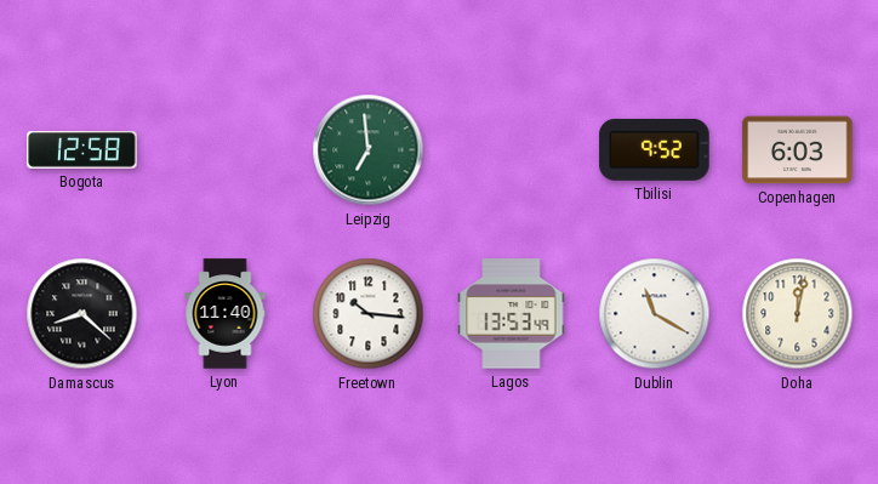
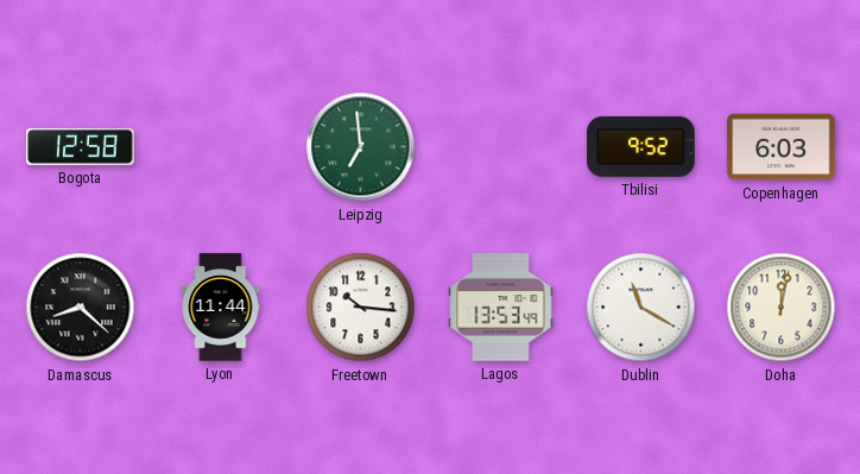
Lyon: 11:40 -> 11:44
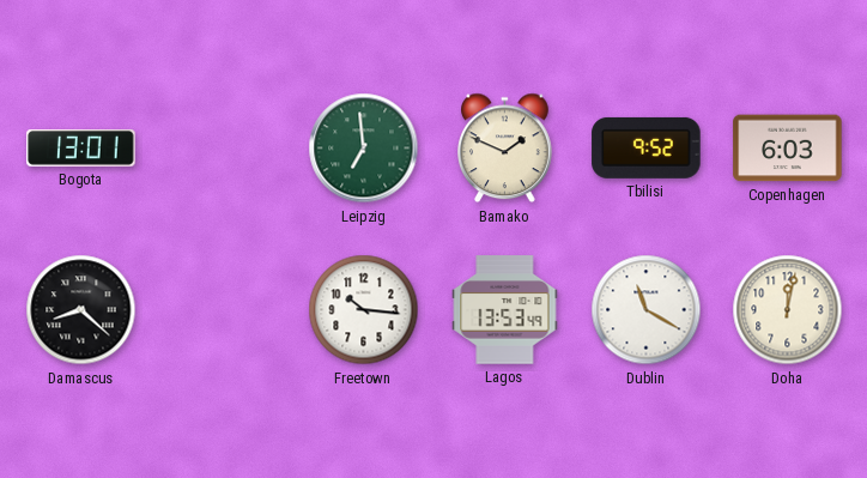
Bogota: 12:58 -> 13:01
Bamako: none -> 1:49
Lyon: 11:44 -> none
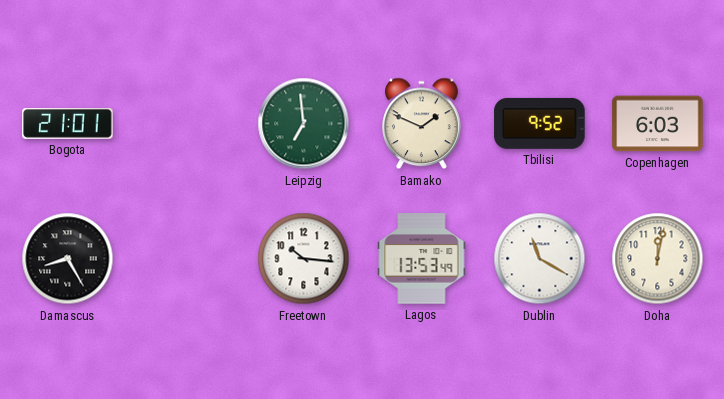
Bogota: 13:01 -> 21:01
Damascus: 8:22 -> 8:25
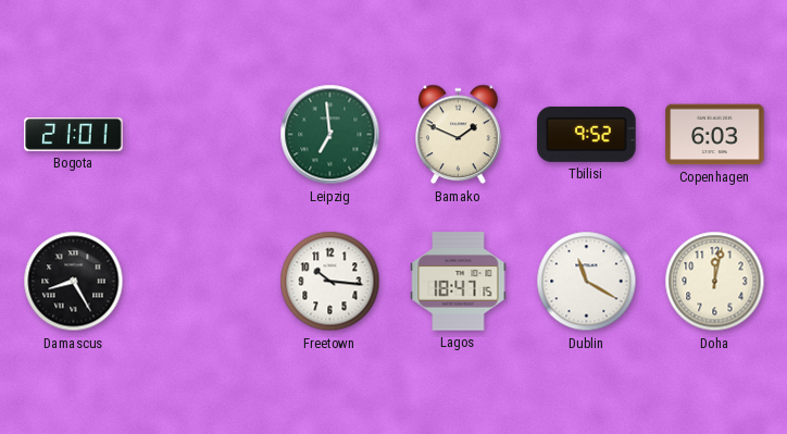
Lagos: 13:53 -> 18:47
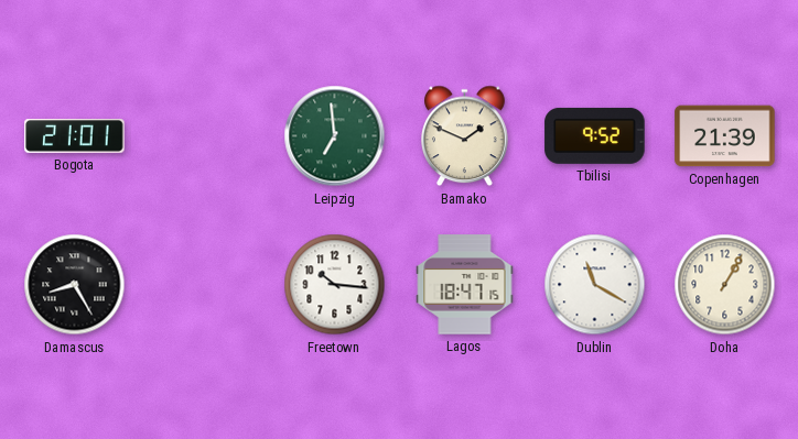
Copenhagen: 6:03 -> 21:39
Doha: 12:02 -> 1:05
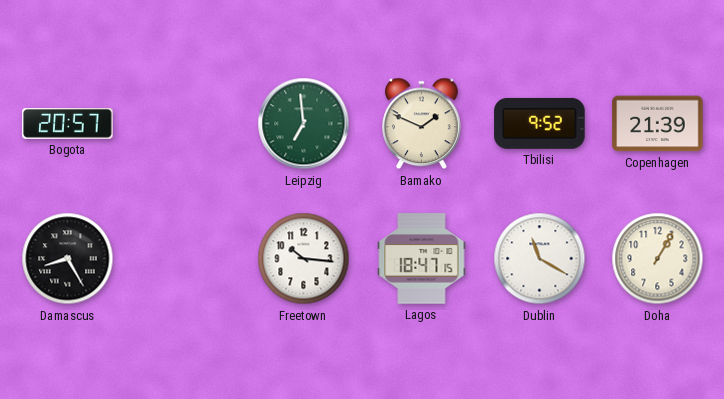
Bogota: 21:01 -> 20:57
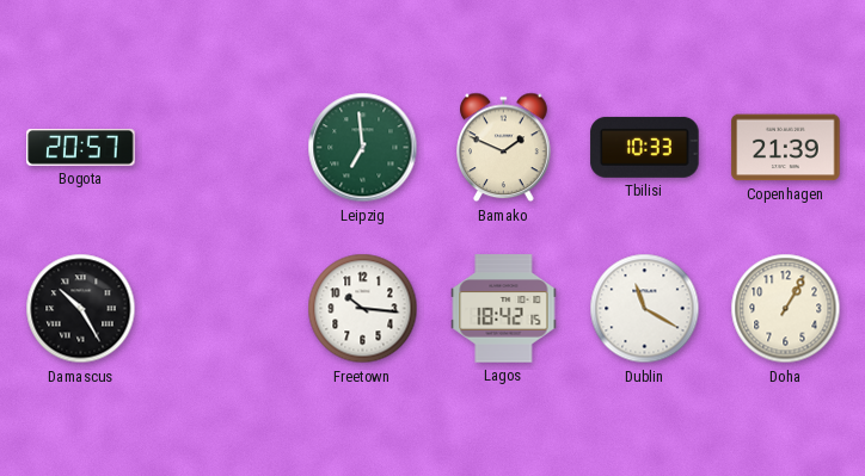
Tbilisi: 9:52 -> 10:33
Damascus: 8:25 -> 10:25
Lagos: 18:47 -> 18:42
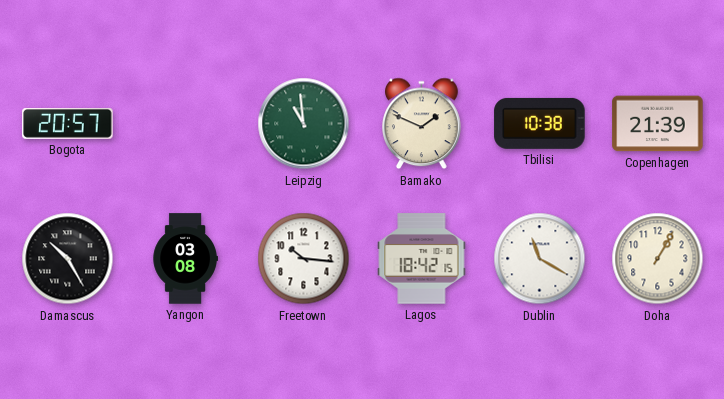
Leipzig: 6:59 -> 10:59
Tbilisi: 10:33 -> 10:38
Yangon: none -> 03:08
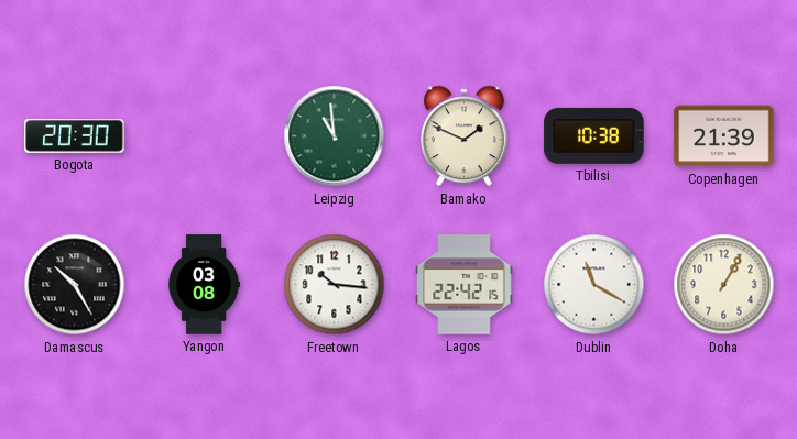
Bogota: 20:57 -> 20:30
Lagos: 18:42 -> 22:42
